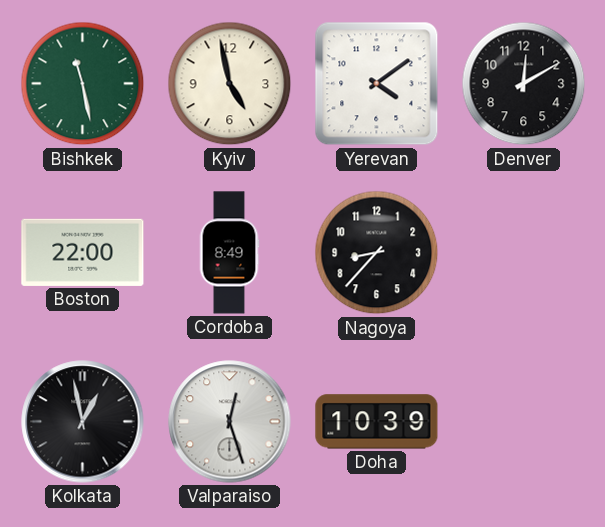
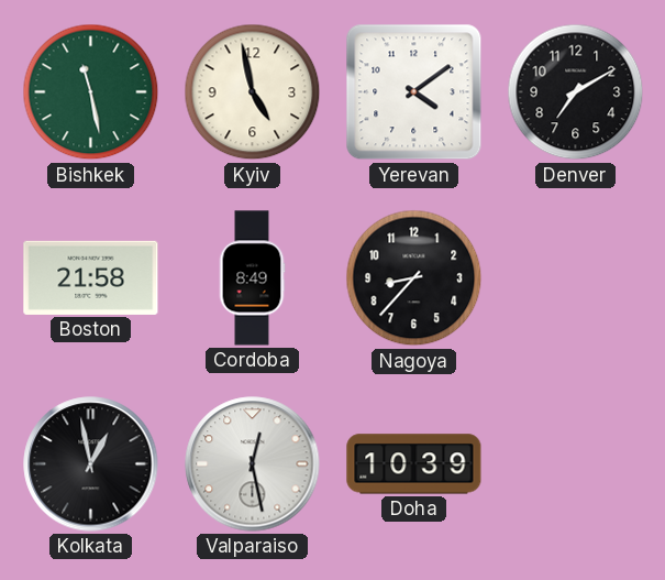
Denver: 12:10 -> 7:10
Boston: 22:00 -> 21:58
Valparaiso: 12:27 -> 12:28
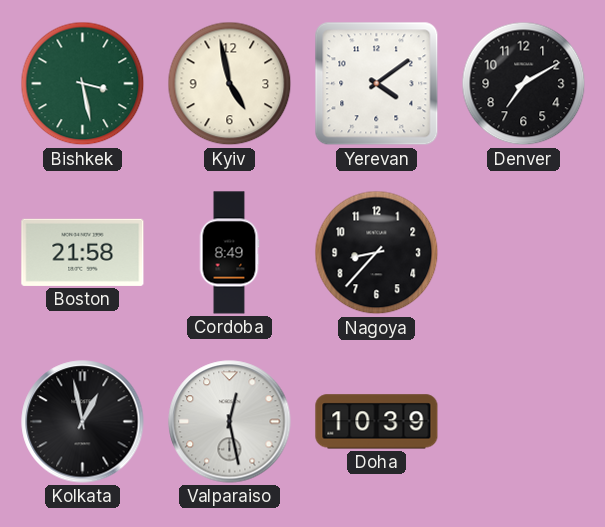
Bishkek: 11:28 -> 3:28
